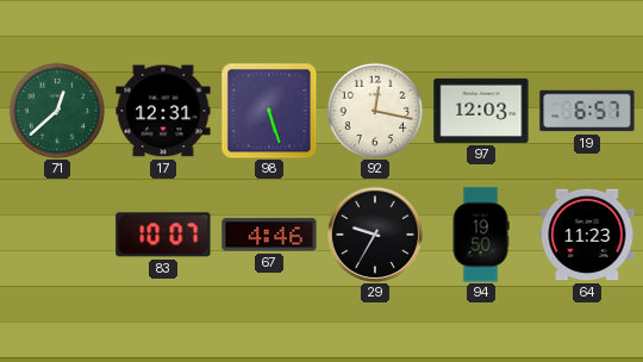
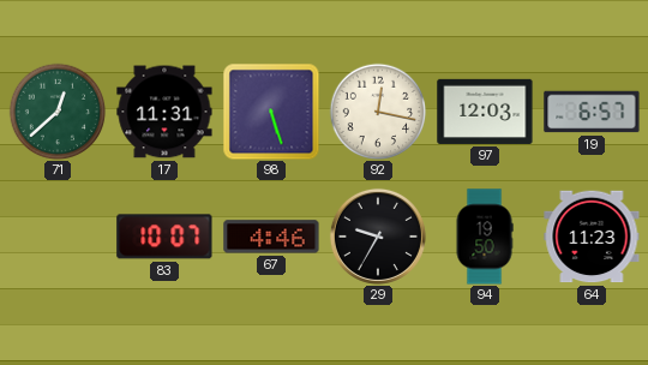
17: 12:31 -> 11:31
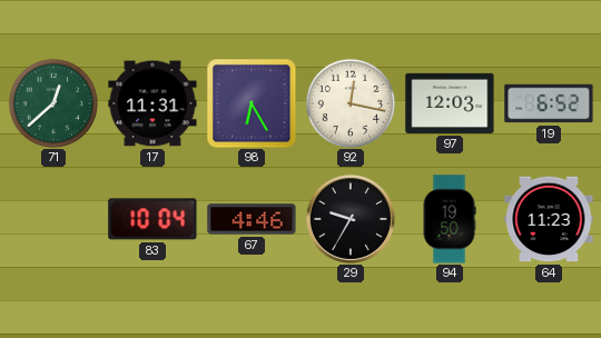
98: 5:27 -> 6:25
19: 6:57 -> 6:52
83: 10:07 -> 10:04
